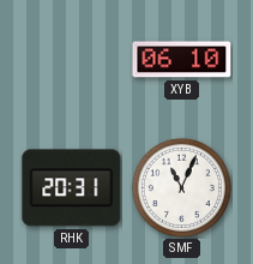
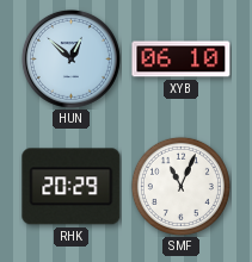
HUN: none -> 12:52
RHK: 20:31 -> 20:29
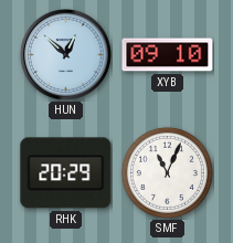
XYB: 06:10 -> 09:10
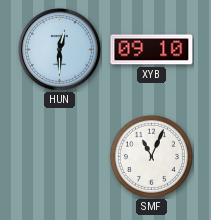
HUN: 12:52 -> 12:30
RHK: 20:29 -> none
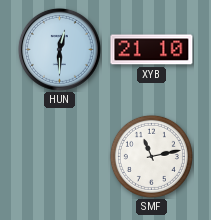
XYB: 09:10 -> 21:10
SMF: 11:04 -> 11:13
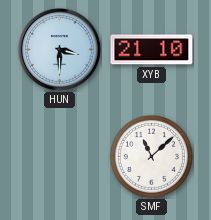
HUN: 12:30 -> 3:30
SMF: 11:13 -> 11:08
